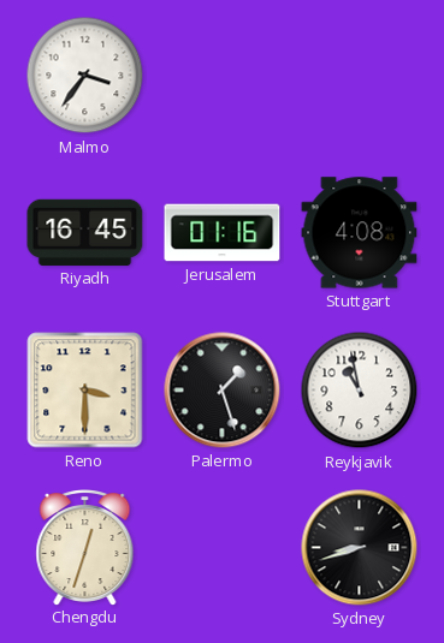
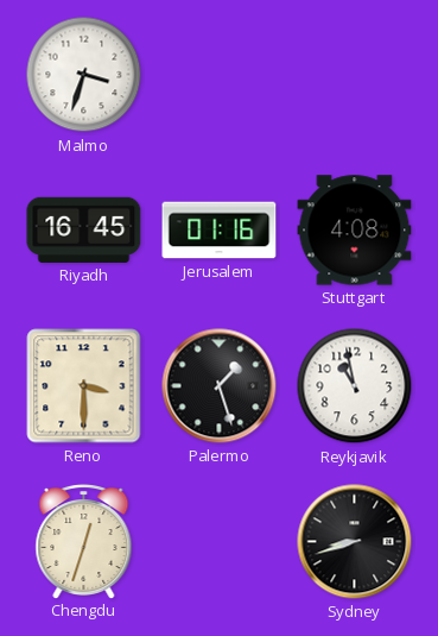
Malmo: 3:36 -> 3:33
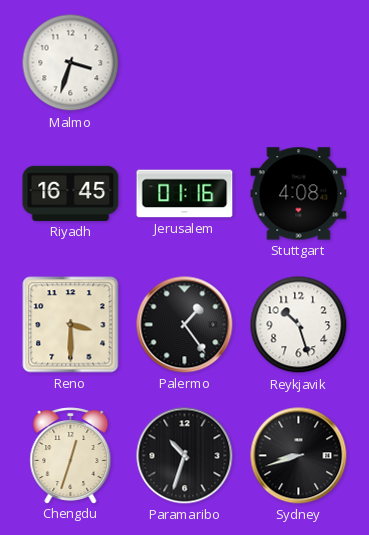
Palermo: 1:27 -> 1:24
Reykjavik: 10:58 -> 10:27
Paramaribo: none -> 10:33
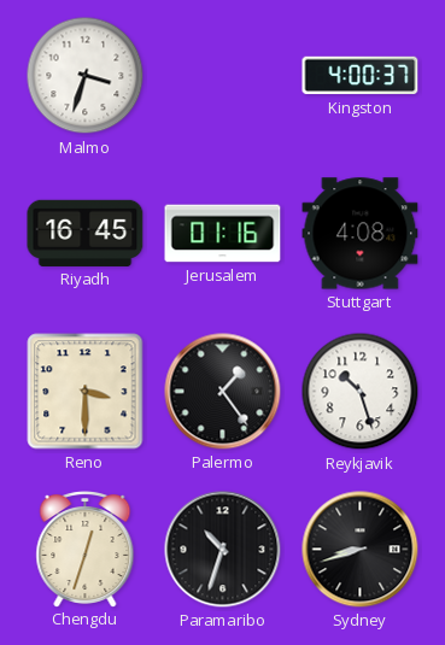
Kingston: none -> 4:00
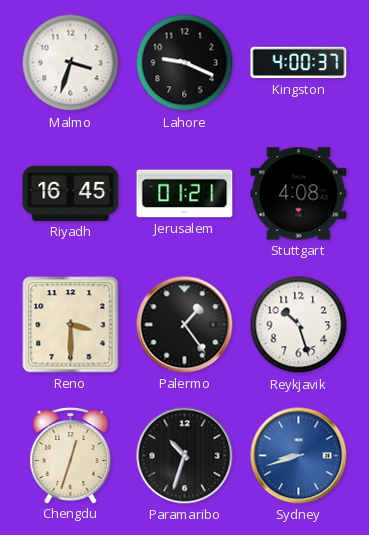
Lahore: none -> 9:19
Jerusalem: 01:16 -> 01:21
Sydney dial: black -> blue
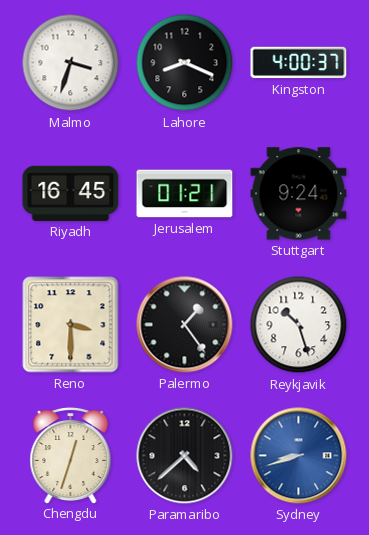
Lahore: 9:19 -> 8:19
Stuttgart: 4:08 -> 9:24
Paramaribo: 10:33 -> 4:38
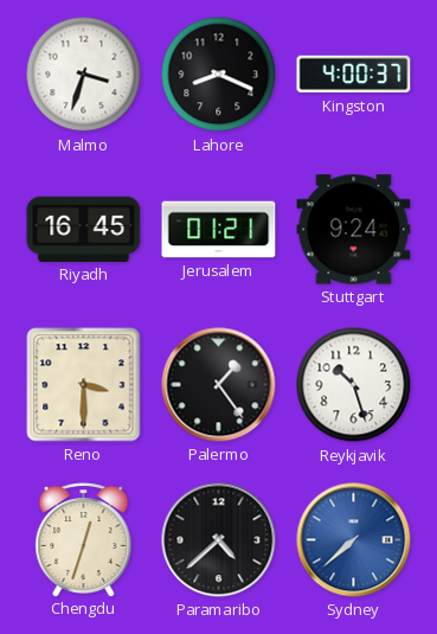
Sydney: 8:42 -> 7:38
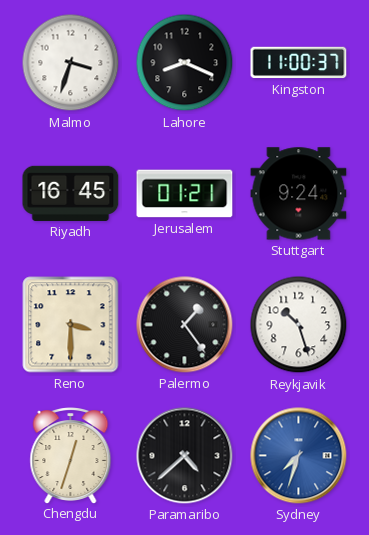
Kingston: 4:00 -> 11:00
Sydney: 7:38 -> 7:33
